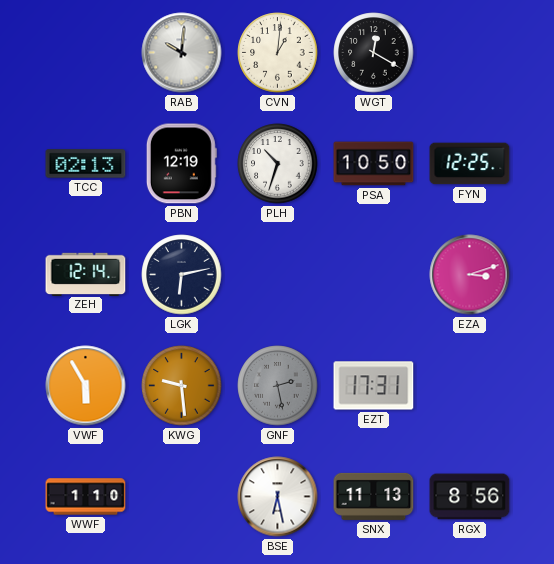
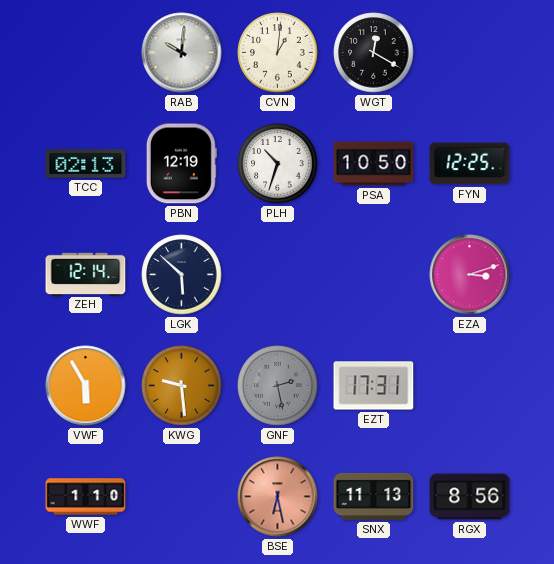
LGK: 6:13 -> 5:52
BSE dial: white -> salmon
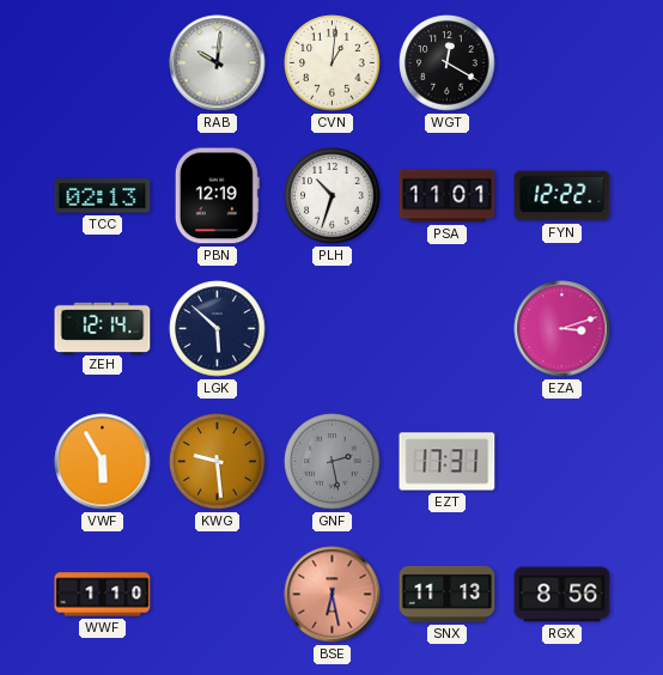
PSA: 10:50 -> 11:01
FYN: 12:25 -> 12:22
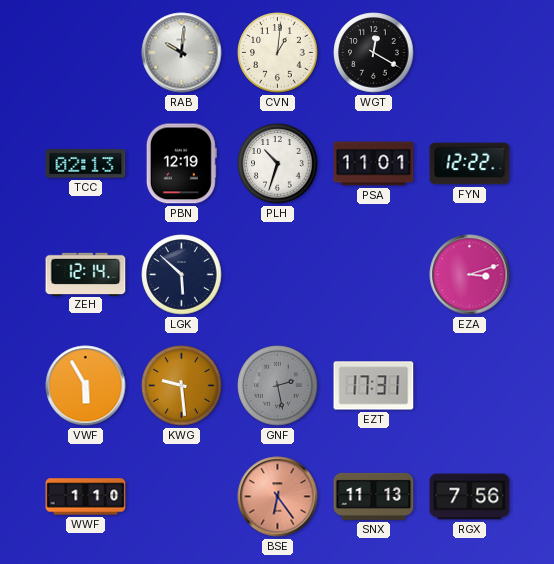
BSE: 6:28 -> 6:24
RGX: 8:56 -> 7:56
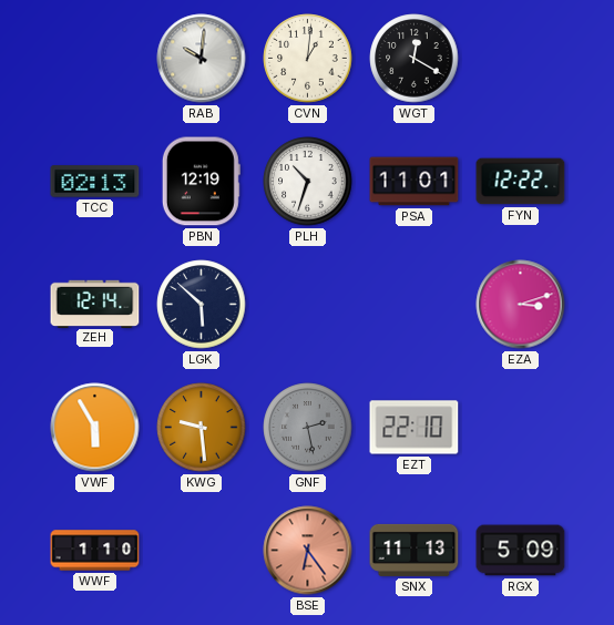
EZT: 17:31 -> 22:10
RGX: 7:56 -> 5:09
